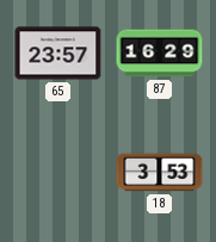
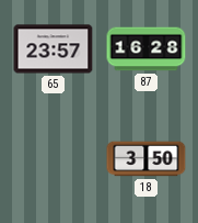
87: 16:29 -> 16:28
18: 3:53 -> 3:50
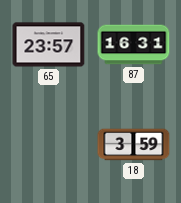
87: 16:28 -> 16:31
18: 3:50 -> 3:59
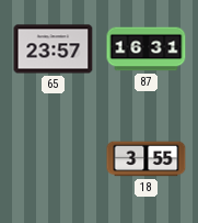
18: 3:59 -> 3:55
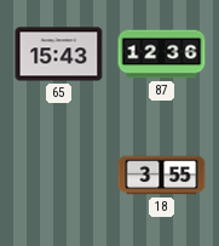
65: 23:57 -> 15:43
87: 16:31 -> 12:36
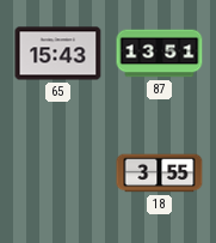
87: 12:36 -> 13:51
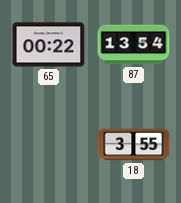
65: 15:43 -> 00:22
87: 13:51 -> 13:54
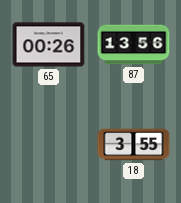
65: 00:22 -> 00:26
87: 13:54 -> 13:56
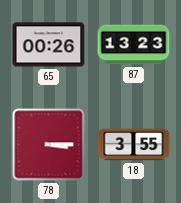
87: 13:56 -> 13:23
78: none -> 3:15
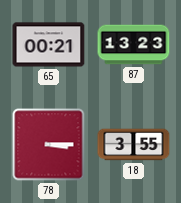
65: 00:26 -> 00:21
